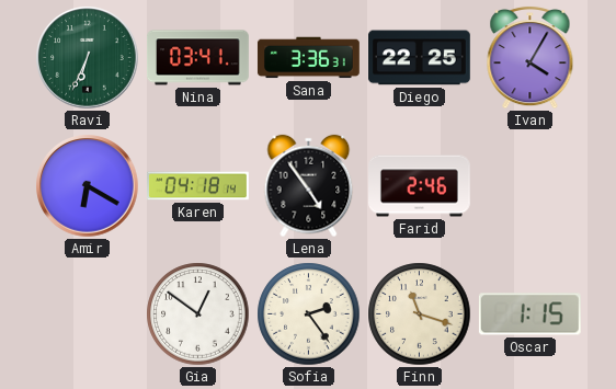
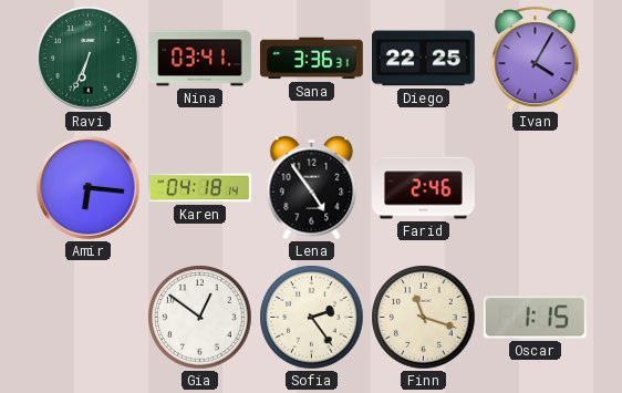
Amir: 6:20 -> 6:16
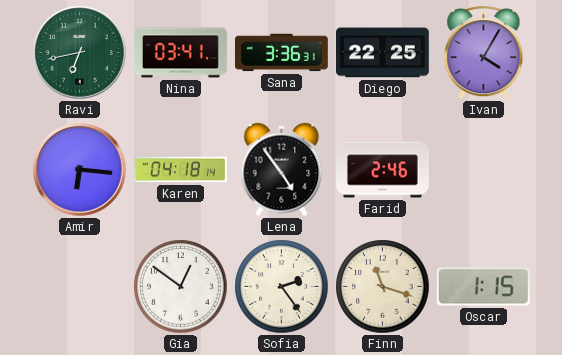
Ravi: 6:34 -> 6:43
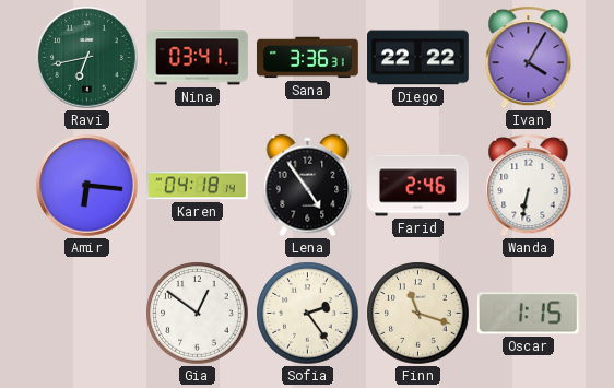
Diego: 22:25 -> 22:22
Wanda: none -> 6:32
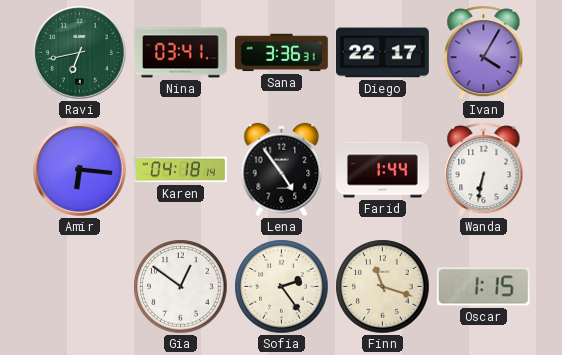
Diego: 22:22 -> 22:17
Farid: 2:46 -> 1:44
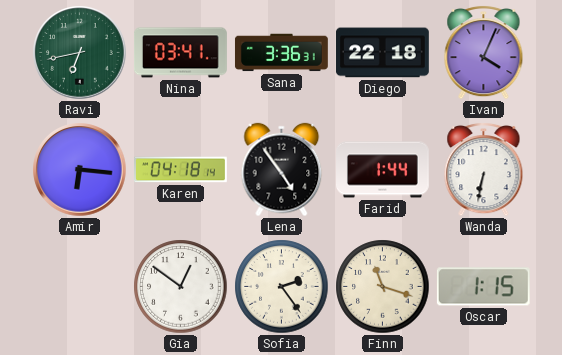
Diego: 22:17 -> 22:18
Ivan: 4:05 -> 4:04
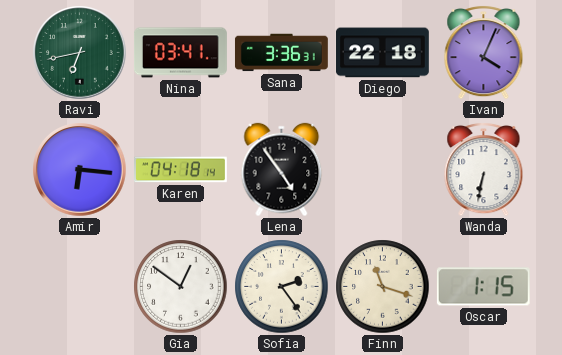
Farid: 1:44 -> none
